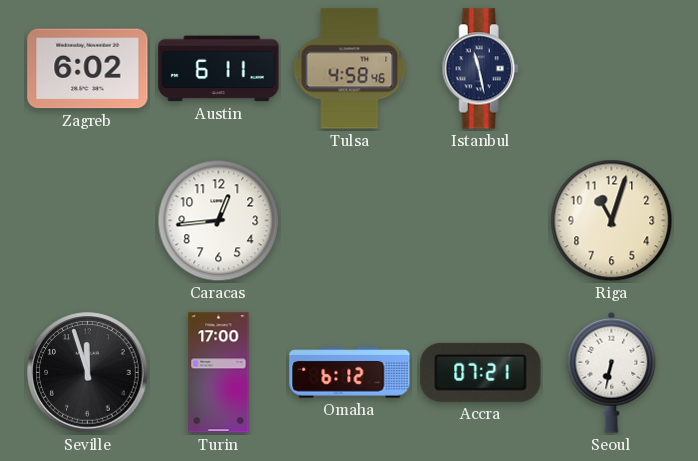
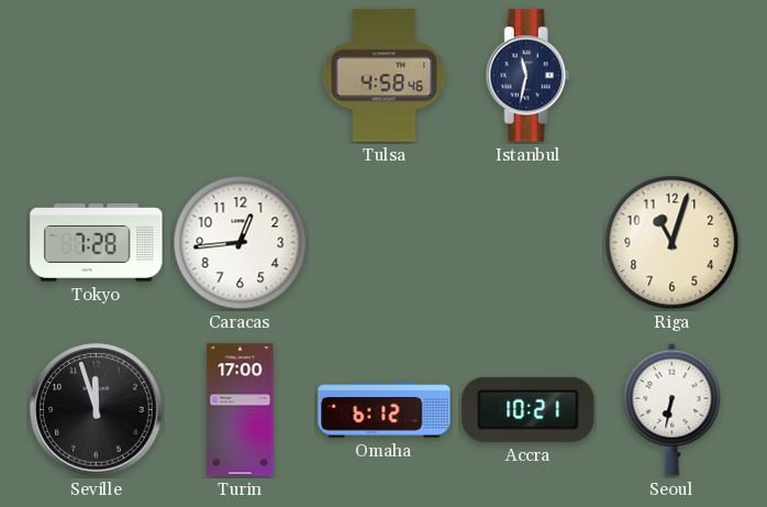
Zagreb: 6:02 -> none
Austin: 6:11 -> none
Istanbul: 11:28 -> 11:32
Tokyo: none -> 7:28
Accra: 07:21 -> 10:21
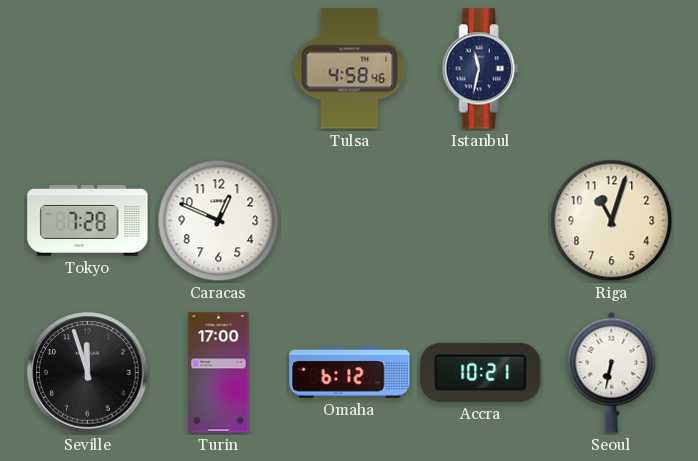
Caracas: 12:44 -> 12:49
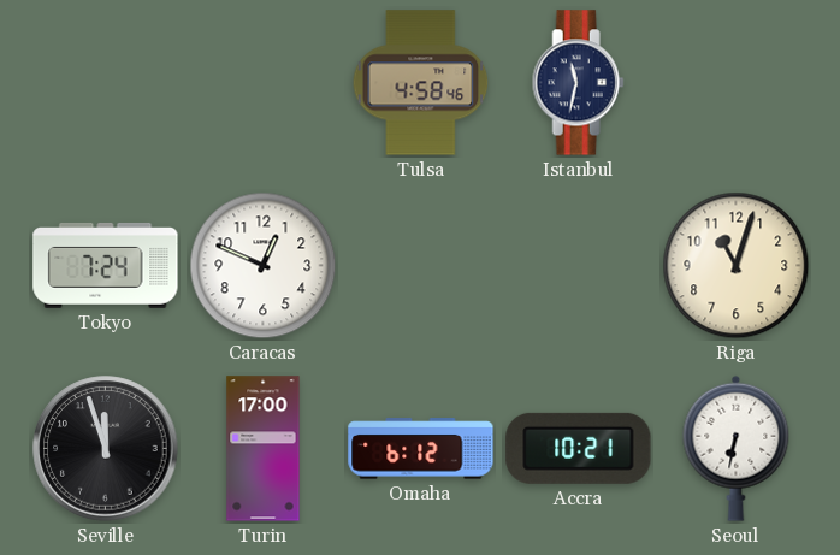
Tokyo: 7:28 -> 7:24
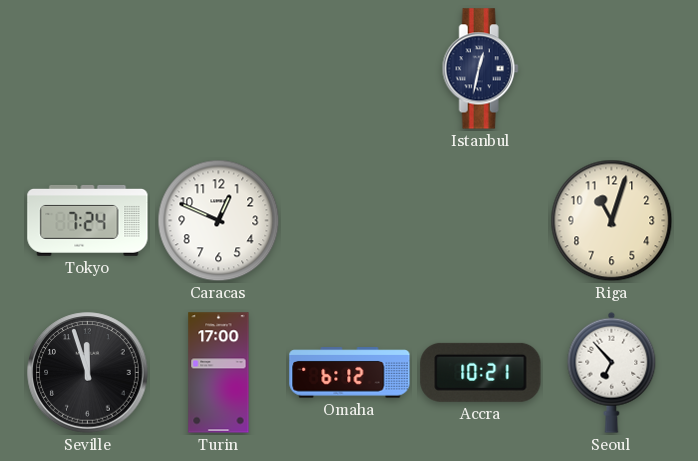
Tulsa: 4:58 -> none
Istanbul: 11:32 -> 12:32
Seoul: 6:32 -> 6:53
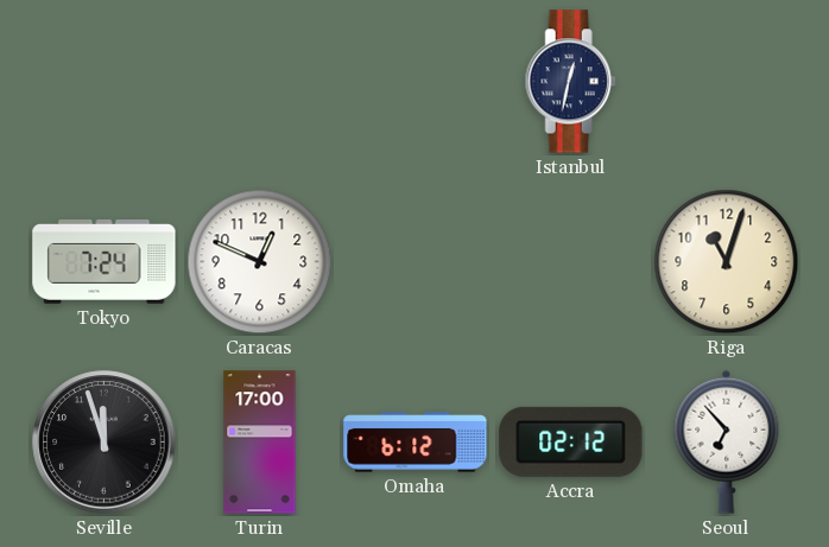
Accra: 10:21 -> 02:12
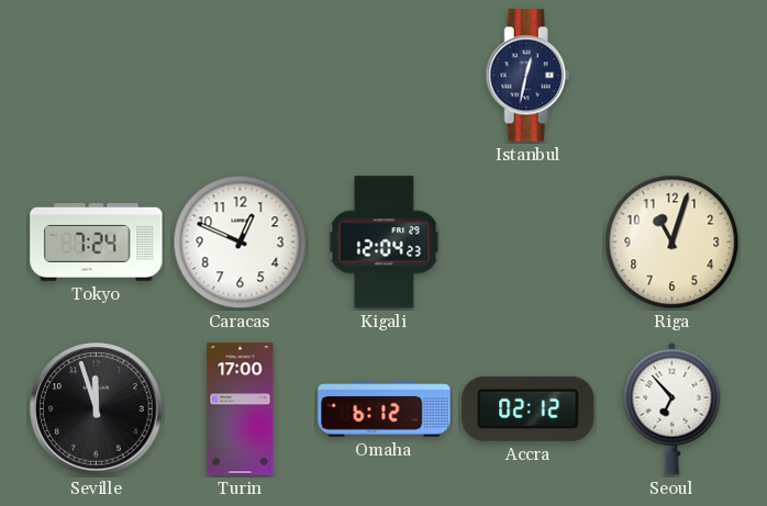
Kigali: none -> 12:04
